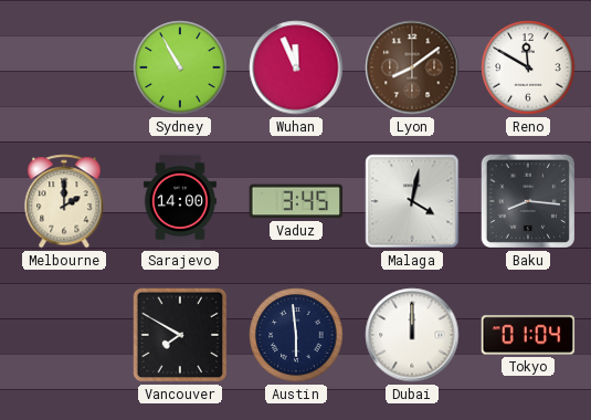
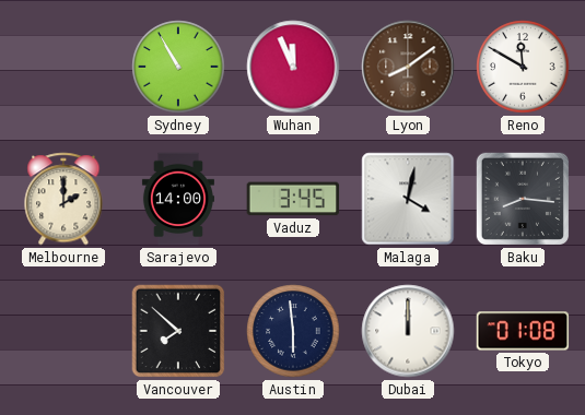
Vancouver: 7:50 -> 7:52
Tokyo: 01:04 -> 01:08
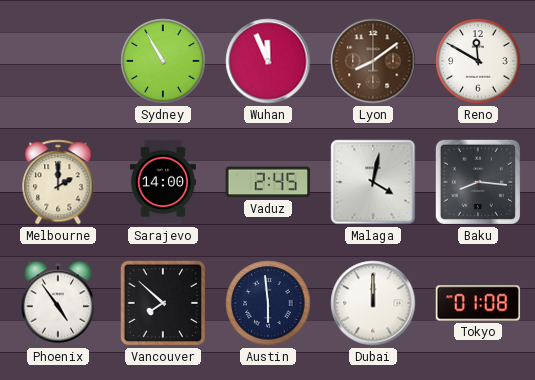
Vaduz: 3:45 -> 2:45
Phoenix: none -> 4:54
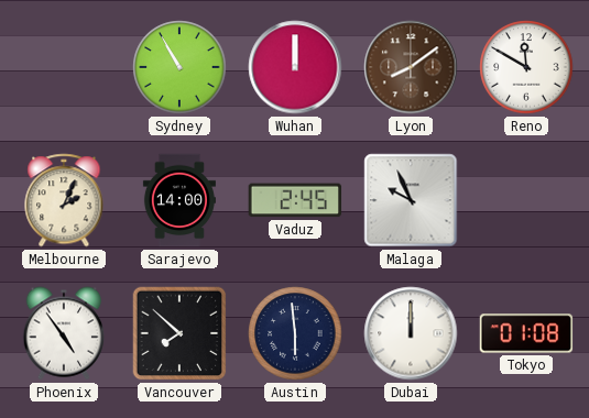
Wuhan: 11:56 -> 12:00
Melbourne: 2:00 -> 2:04
Malaga: 4:02 -> 9:56
Baku: 8:16 -> none
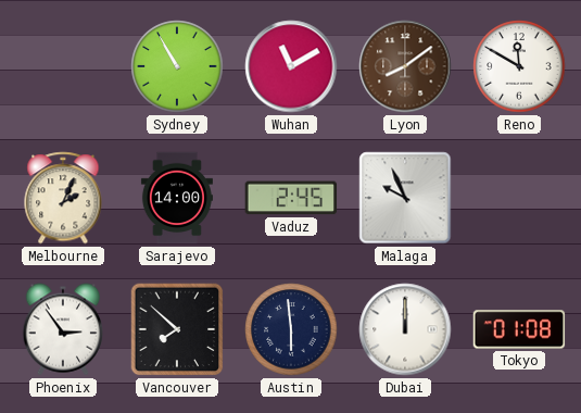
Wuhan: 12:00 -> 11:10
Phoenix: 4:54 -> 2:54
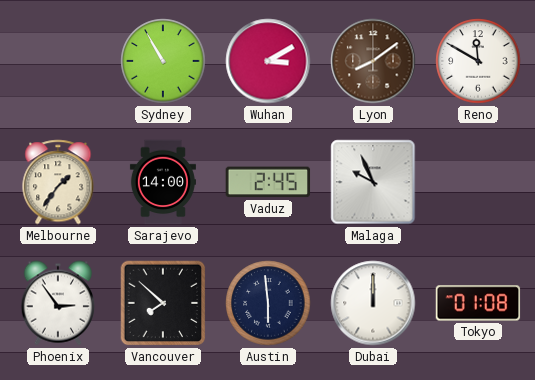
Wuhan: 11:10 -> 3:10
Melbourne: 2:04 -> 1:36
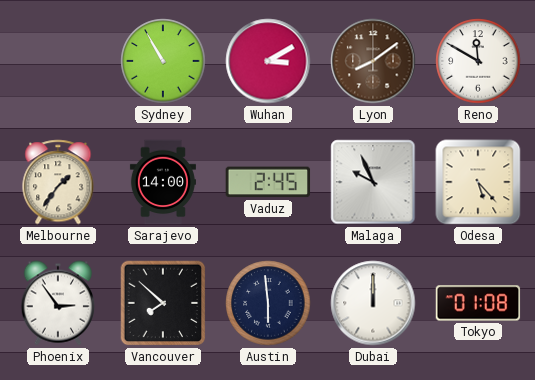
Odesa: none -> 5:23
